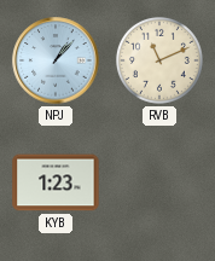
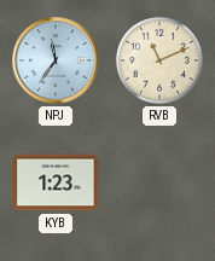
NPJ: 1:07 -> 11:36
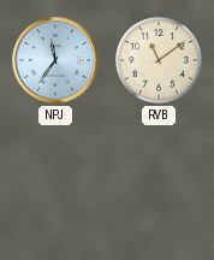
RVB: 11:11 -> 11:09
KYB: 1:23 -> none
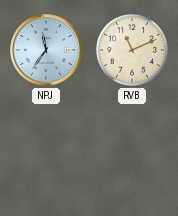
RVB: 11:09 -> 11:11
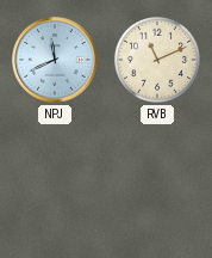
NPJ: 11:36 -> 11:41
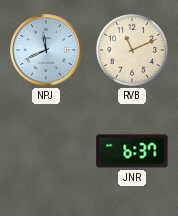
JNR: none -> 6:37
